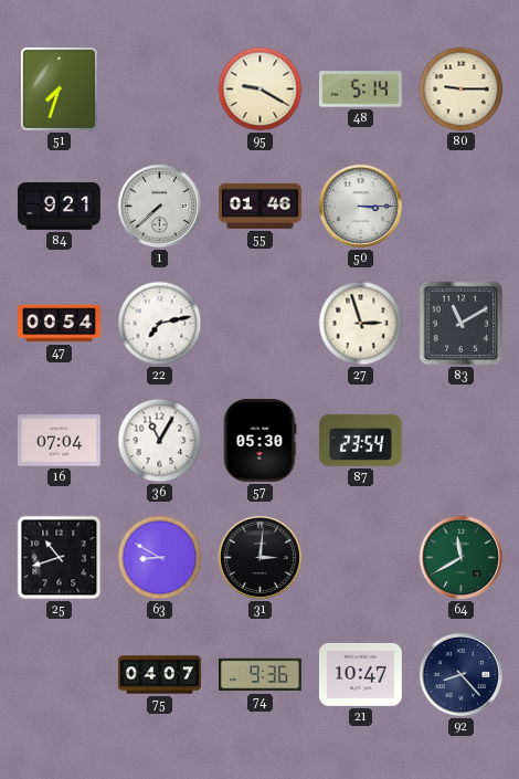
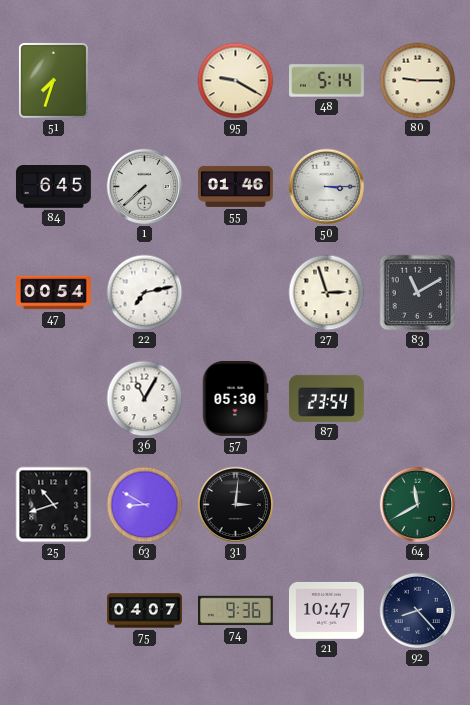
84: 9:21 -> 6:45
16: 07:04 -> none
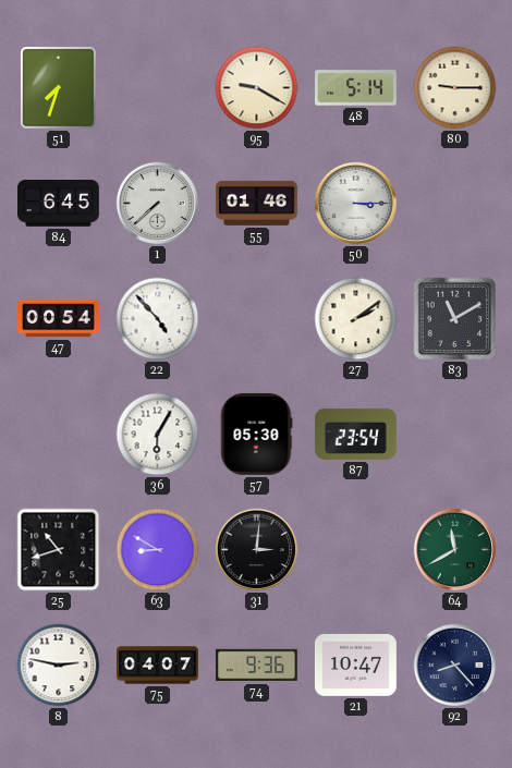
22: 7:13 -> 4:53
27: 2:57 -> 2:09
36: 11:05 -> 6:05
8: none -> 2:47
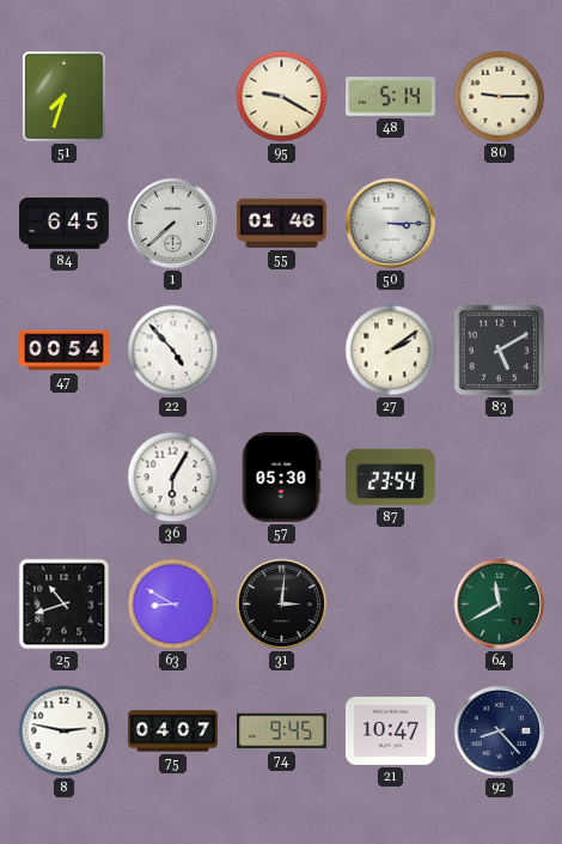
83: 11:10 -> 5:10
74: 9:36 -> 9:45
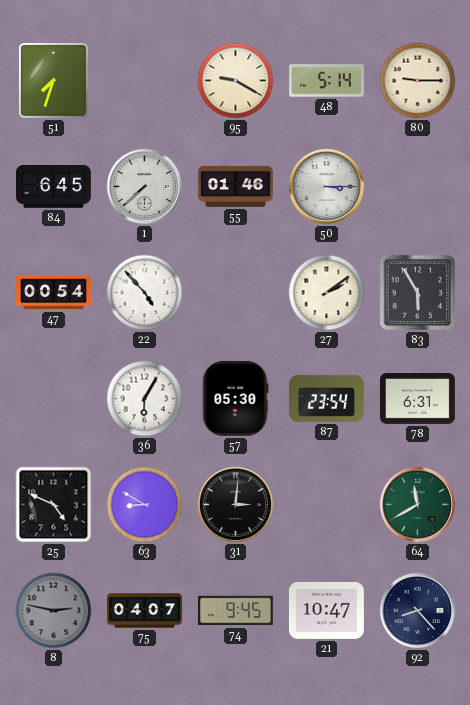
83: 5:10 -> 5:55
78: none -> 6:31
25: 10:42 -> 4:49
8 dial: white -> grey
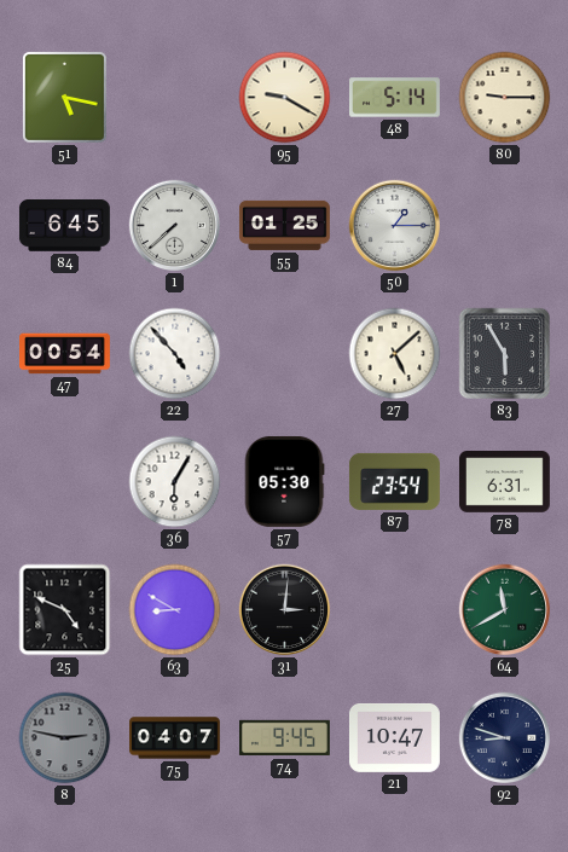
51: 7:33 -> 5:17
55: 01:46 -> 01:25
50: 3:15 -> 1:15
27: 2:09 -> 5:08
92: 8:23 -> 8:48
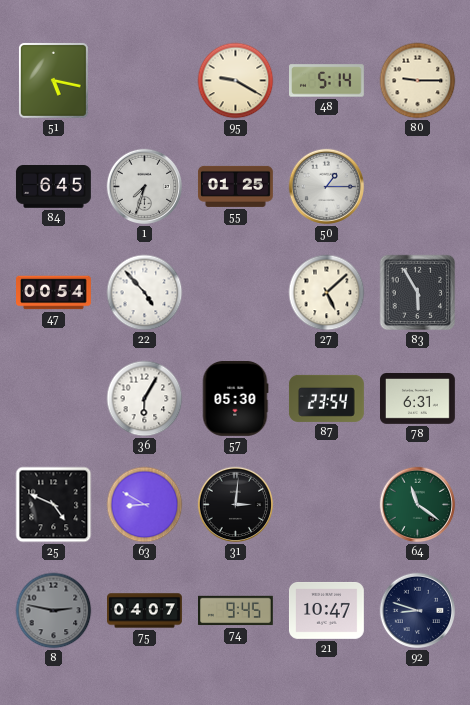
1: 7:38 -> 7:33
64: 11:40 -> 11:21
